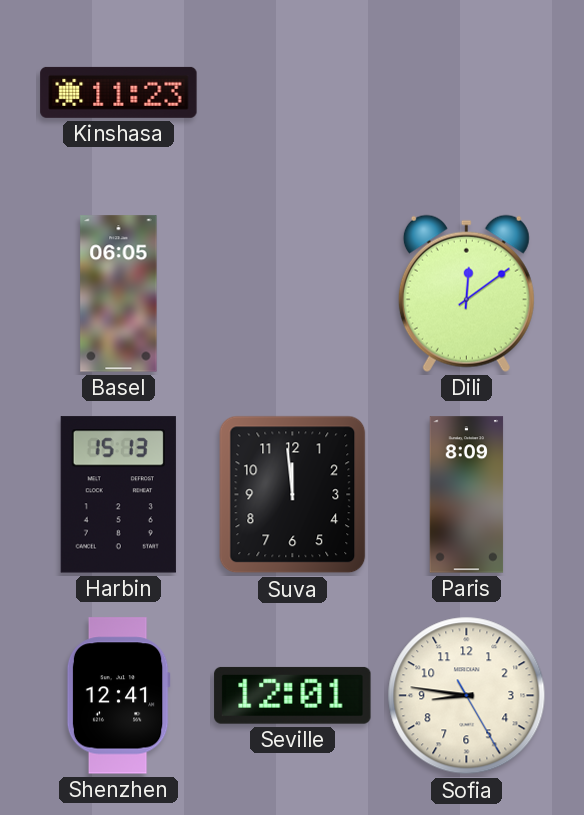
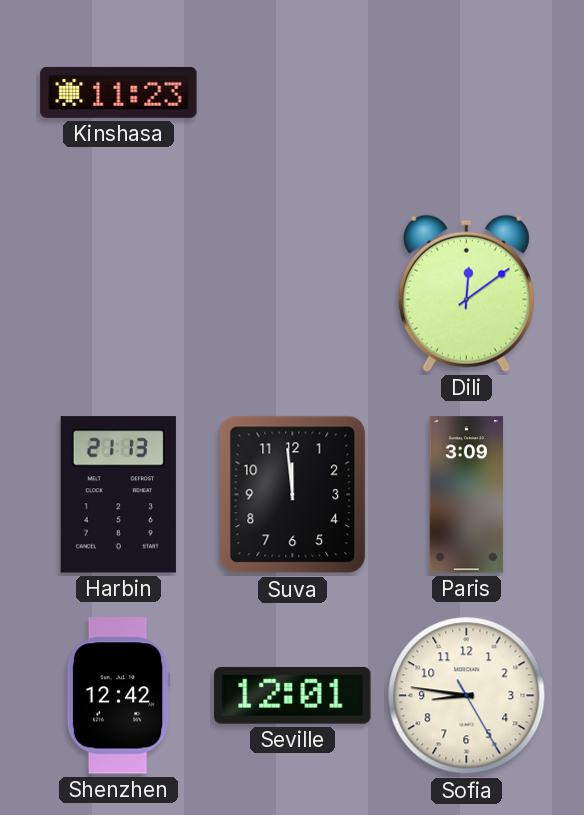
Basel: 06:05 -> none
Harbin: 15:13 -> 21:13
Paris: 8:09 -> 3:09
Shenzhen: 12:41 -> 12:42
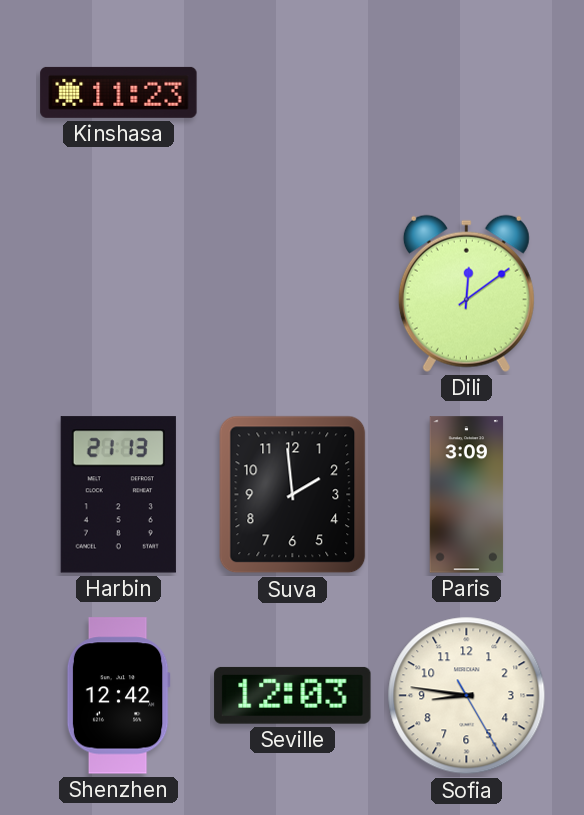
Suva: 11:59 -> 1:59
Seville: 12:01 -> 12:03
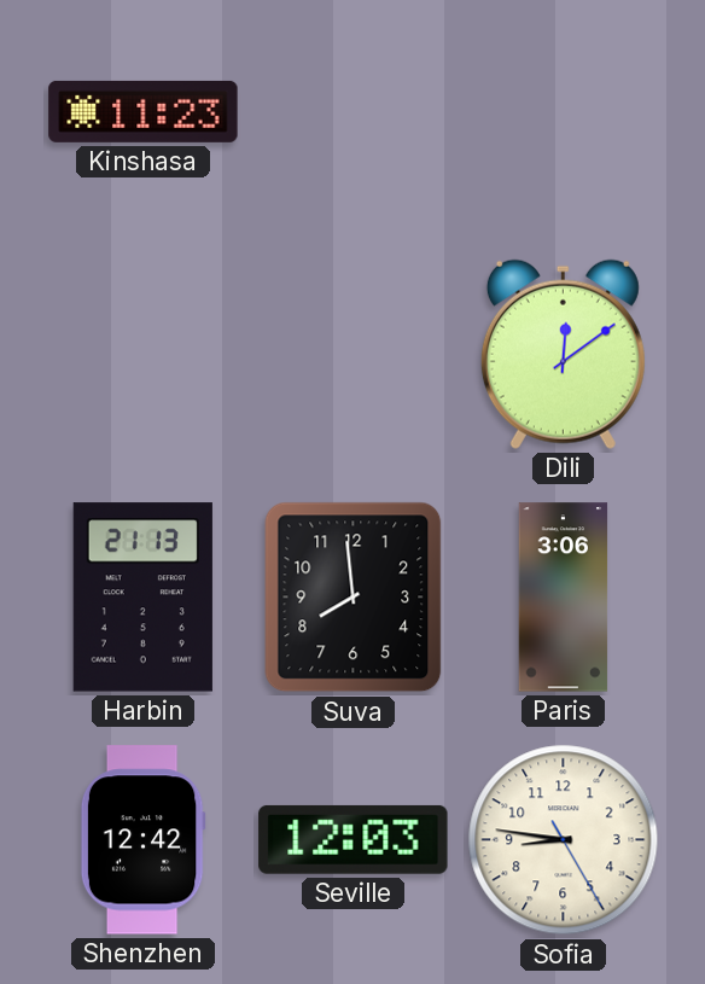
Suva: 1:59 -> 7:59
Paris: 3:09 -> 3:06
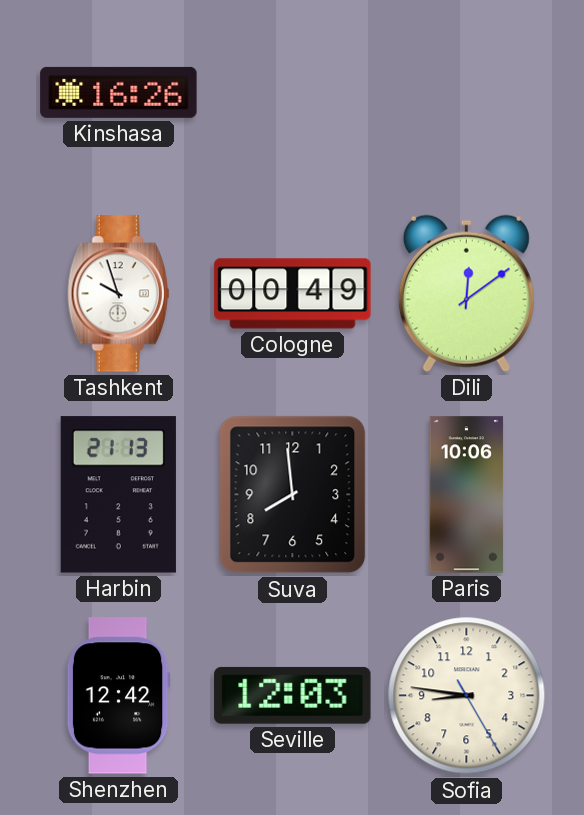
Kinshasa: 11:23 -> 16:26
Tashkent: none -> 9:57
Cologne: none -> 00:49
Paris: 3:06 -> 10:06
